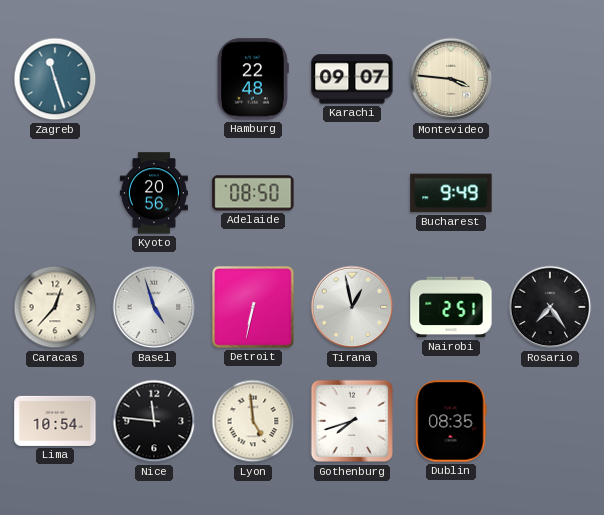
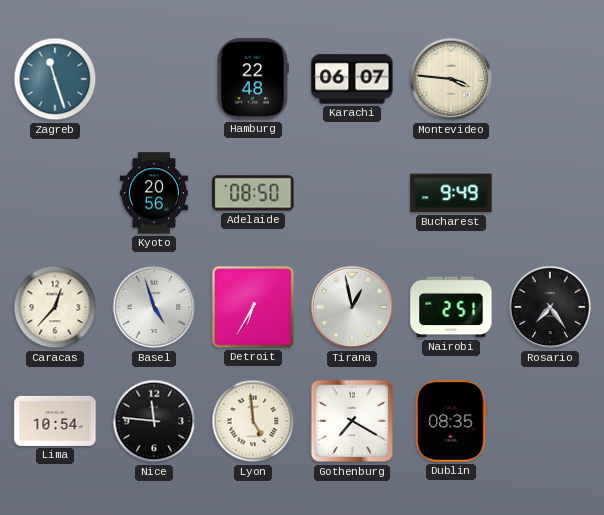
Karachi: 09:07 -> 06:07
Detroit: 6:32 -> 6:35
Gothenburg: 7:42 -> 7:20
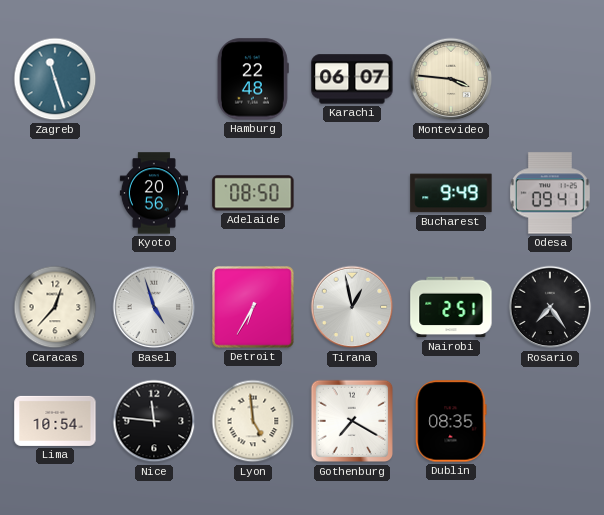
Odesa: none -> 09:41
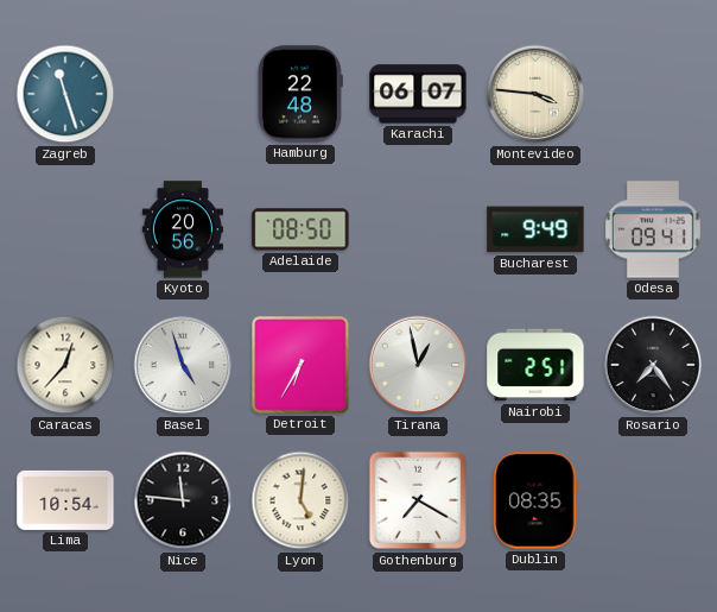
Lyon: 4:59 -> 5:01
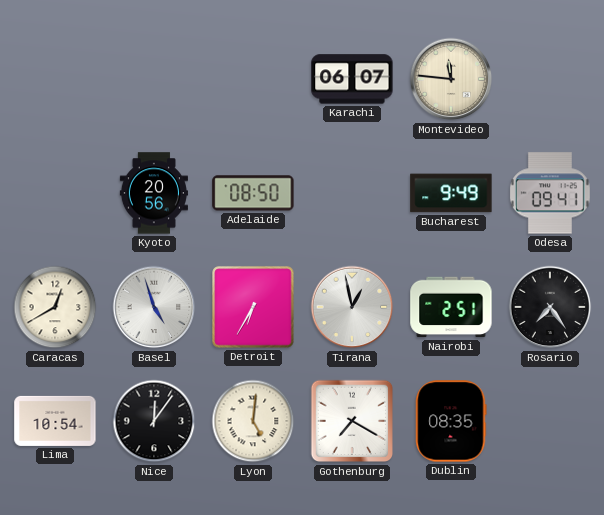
Zagreb: 11:27 -> none
Hamburg: 22:48 -> none
Montevideo: 3:46 -> 11:46
Caracas: 12:37 -> 12:40
Nice: 11:46 -> 12:06
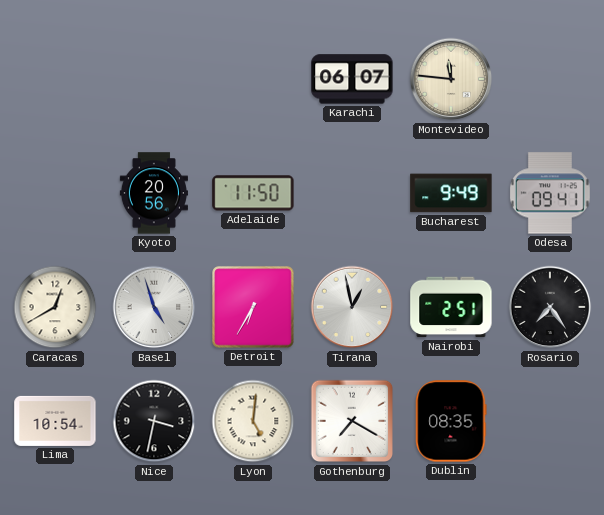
Adelaide: 08:50 -> 11:50
Nice: 12:06 -> 3:32
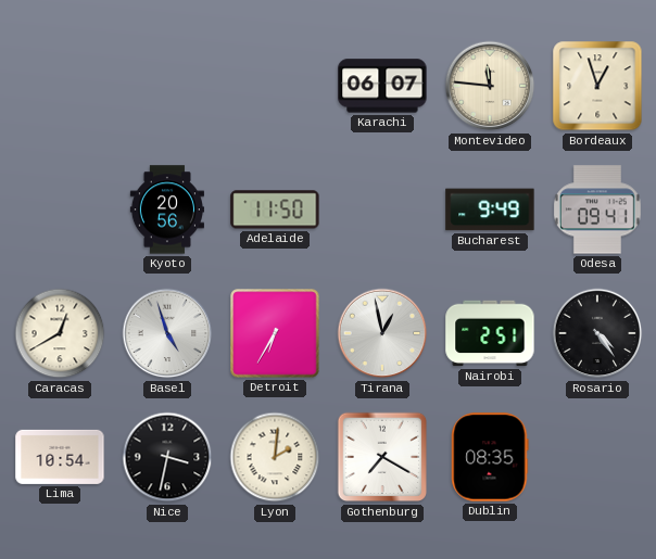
Bordeaux: none -> 12:57
Rosario: 7:24 -> 4:24
Lyon: 5:01 -> 2:01
